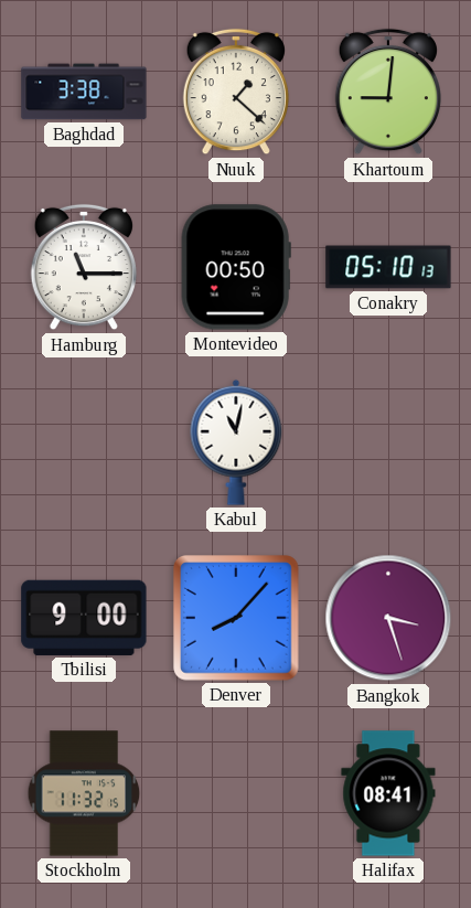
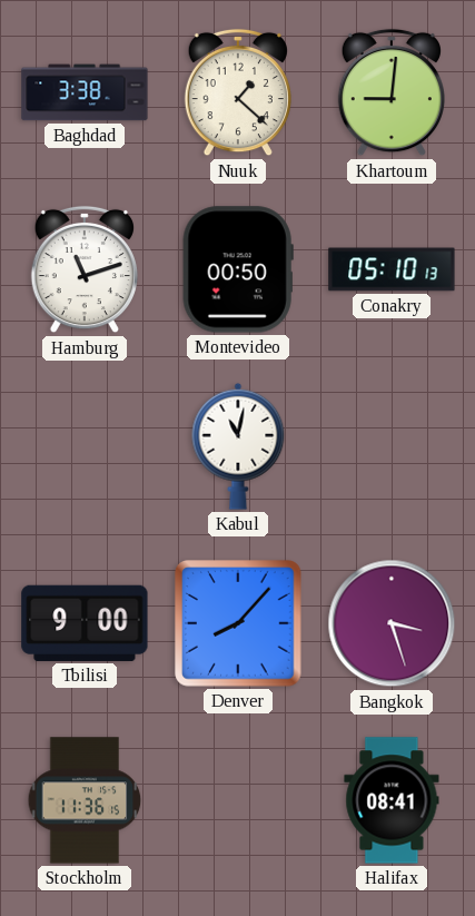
Hamburg: 11:15 -> 11:12
Stockholm: 11:32 -> 11:36
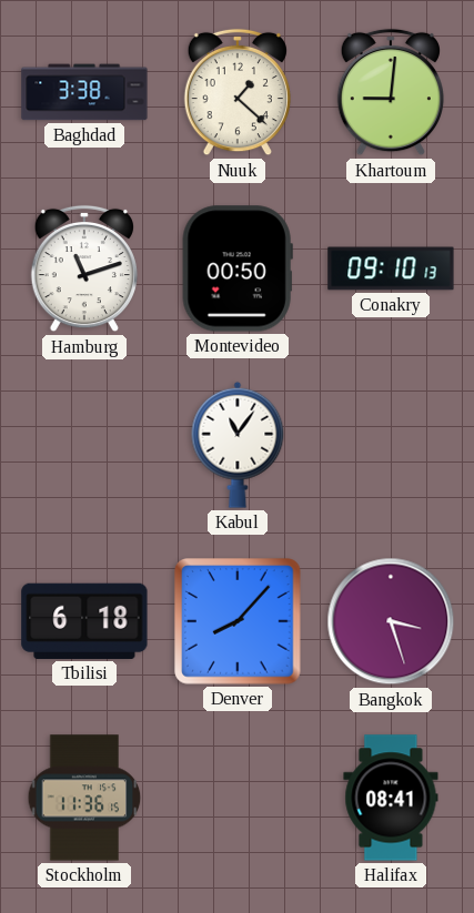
Conakry: 05:10 -> 09:10
Kabul: 11:02 -> 11:06
Tbilisi: 9:00 -> 6:18
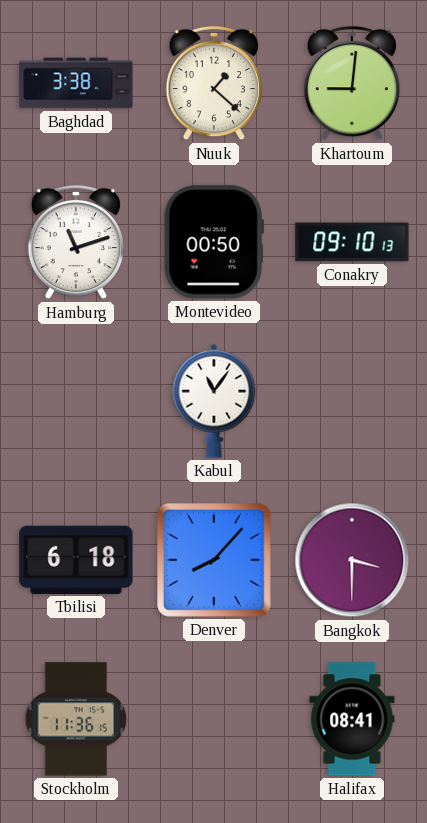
Bangkok: 3:27 -> 3:30
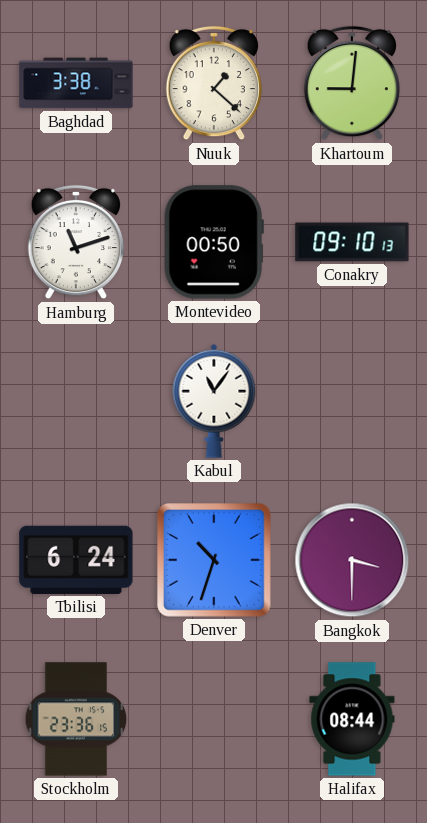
Tbilisi: 6:18 -> 6:24
Denver: 8:07 -> 10:33
Stockholm: 11:36 -> 23:36
Halifax: 08:41 -> 08:44
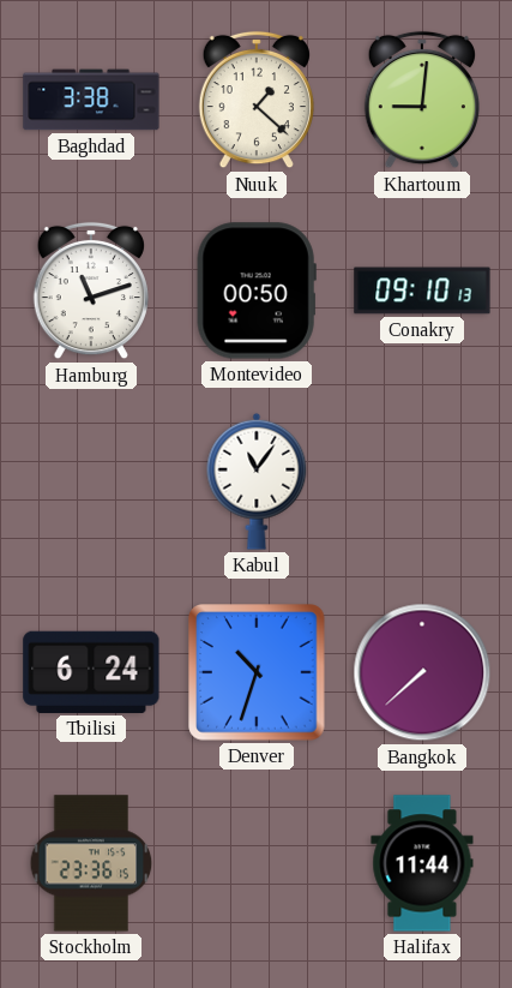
Bangkok: 3:30 -> 7:38
Halifax: 08:44 -> 11:44
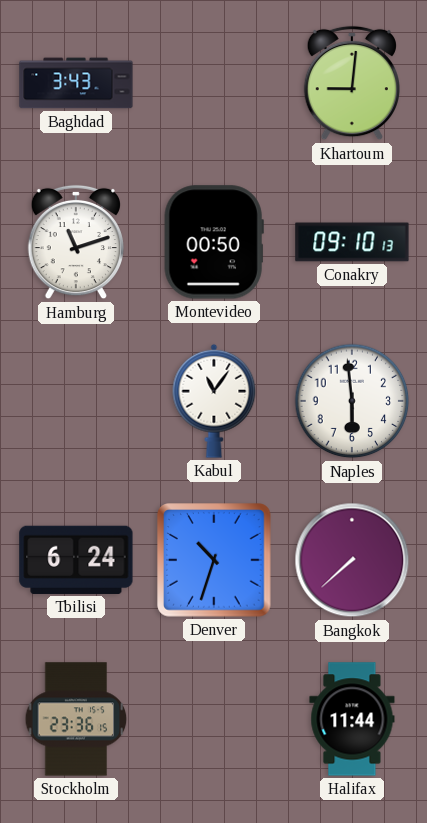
Baghdad: 3:38 -> 3:43
Nuuk: 1:22 -> none
Naples: none -> 5:59
